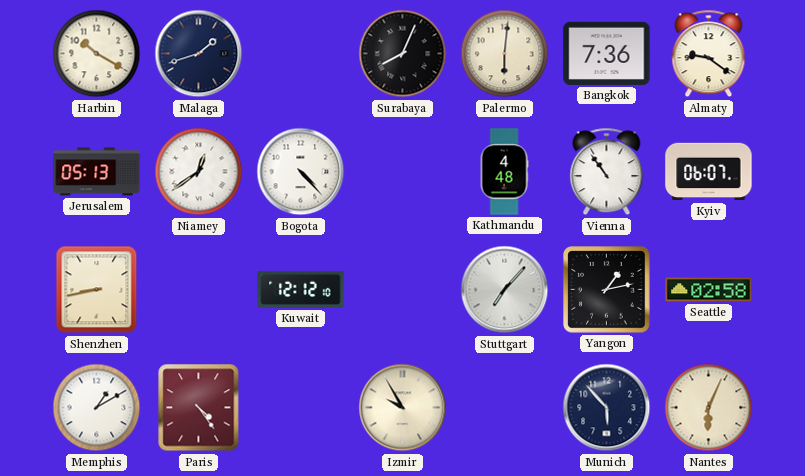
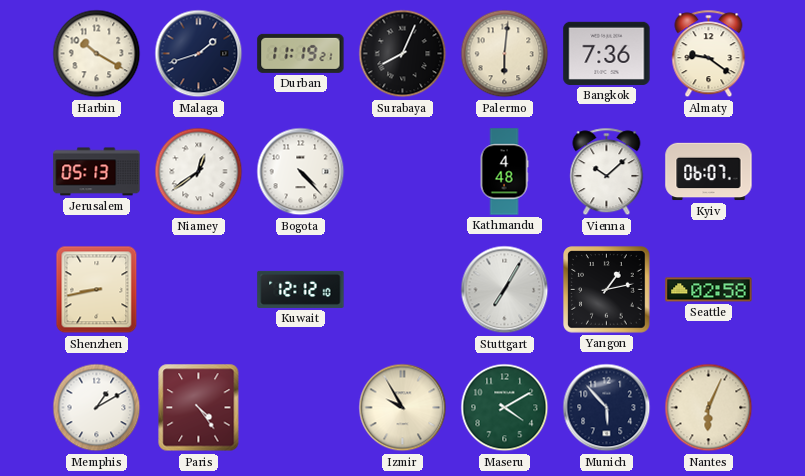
Durban: none -> 11:19
Vienna: 10:54 -> 10:08
Stuttgart: 7:07 -> 7:05
Maseru: none -> 4:10
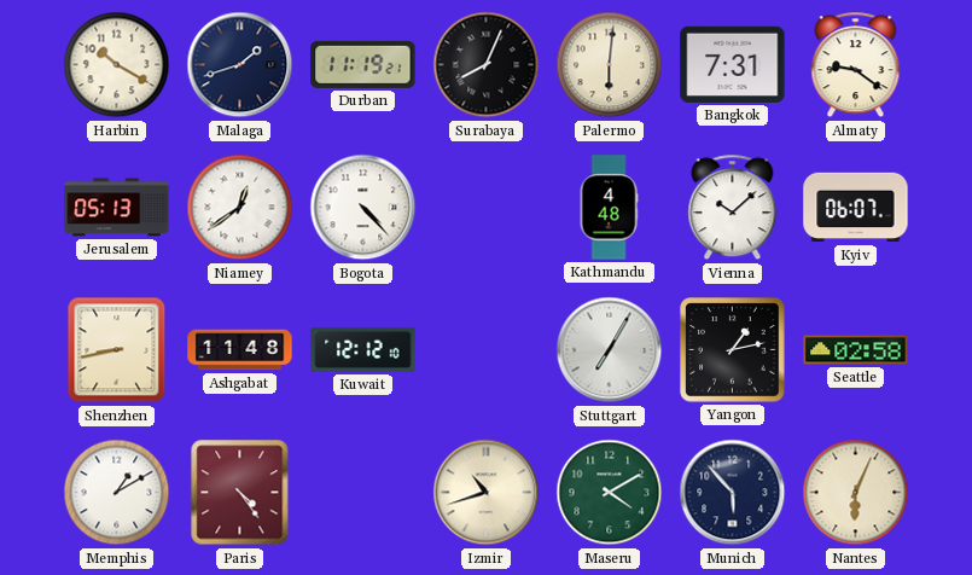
Bangkok: 7:36 -> 7:31
Ashgabat: none -> 11:48
Izmir: 9:55 -> 10:42
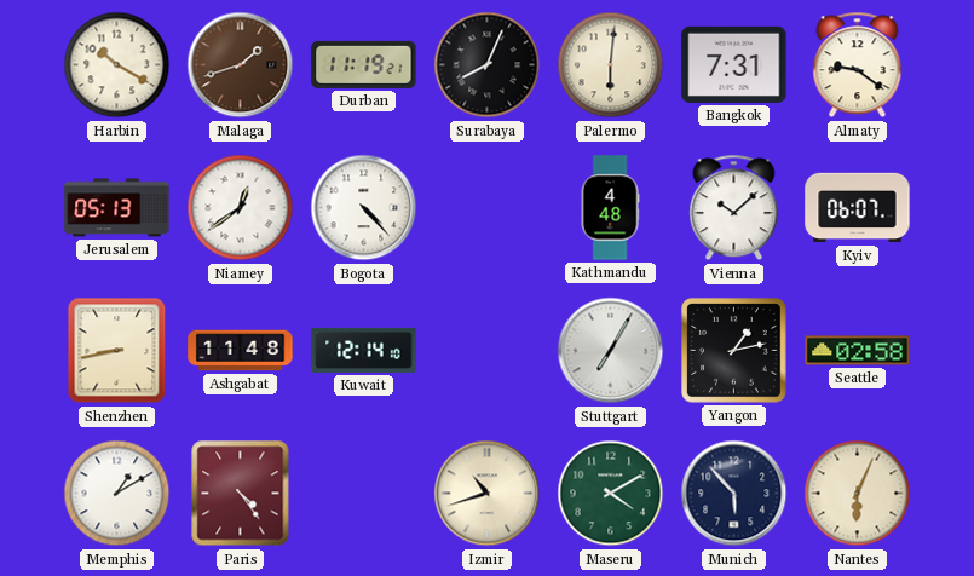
Malaga dial: navy -> brown
Kuwait: 12:12 -> 12:14
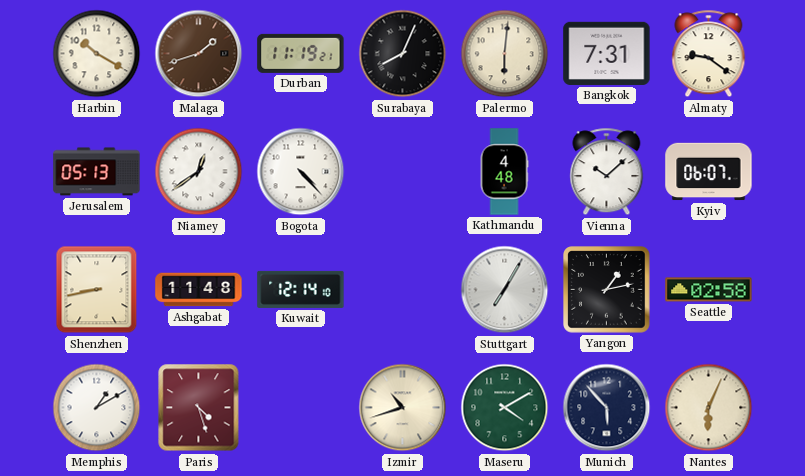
Paris: 4:24 -> 4:27
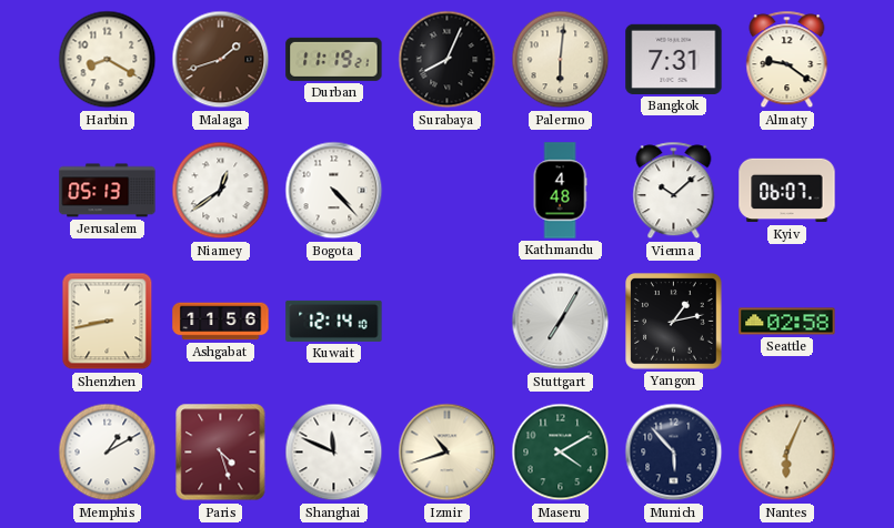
Harbin: 10:20 -> 8:20
Ashgabat: 11:48 -> 11:56
Shanghai: none -> 11:49
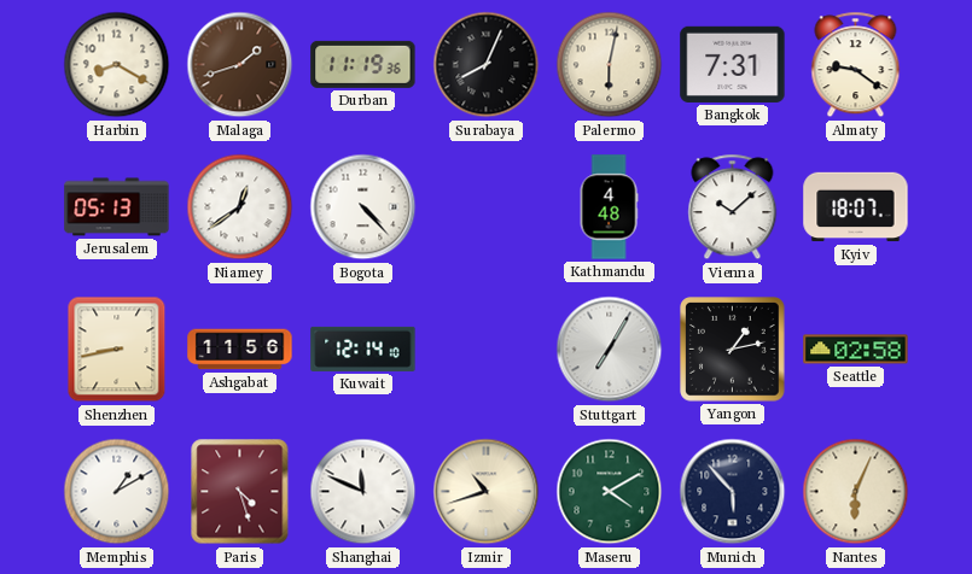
Durban: 11:19:21 -> 11:19:36
Palermo: 6:01 -> 6:02
Kyiv: 06:07 -> 18:07
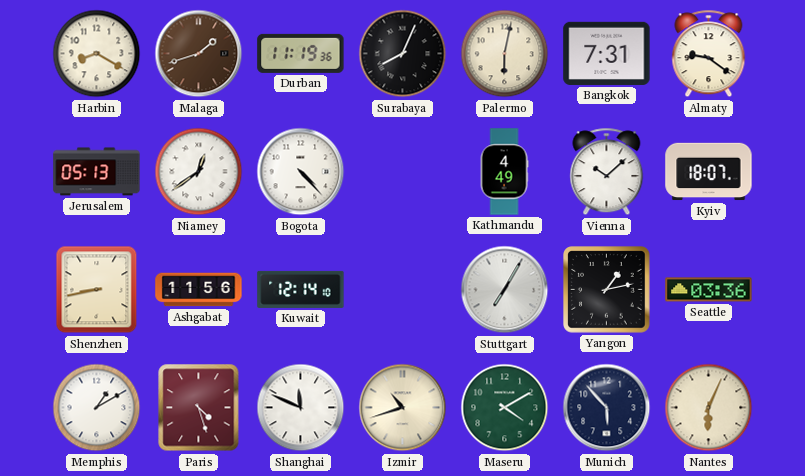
Kathmandu: 4:48 -> 4:49
Seattle: 02:58 -> 03:36
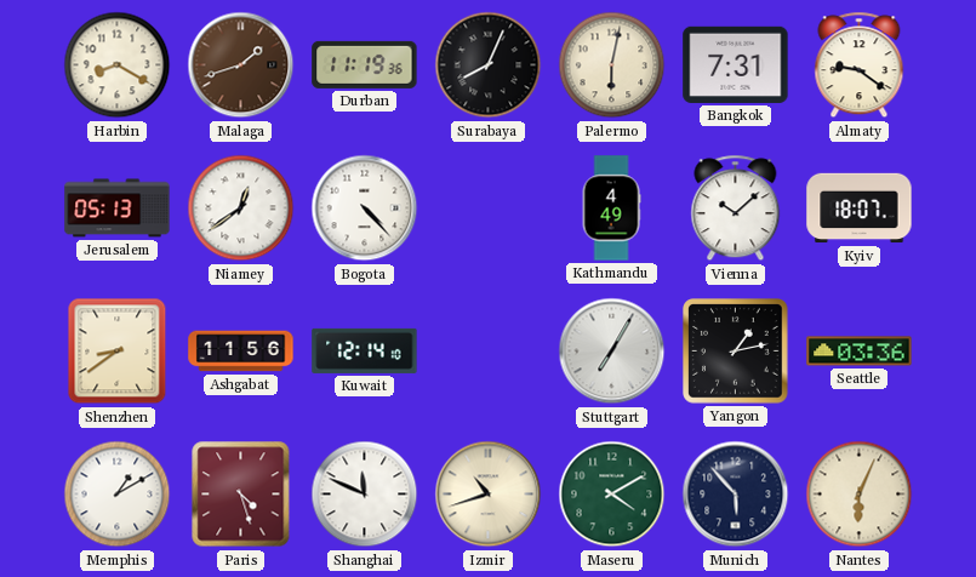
Shenzhen: 8:43 -> 8:39
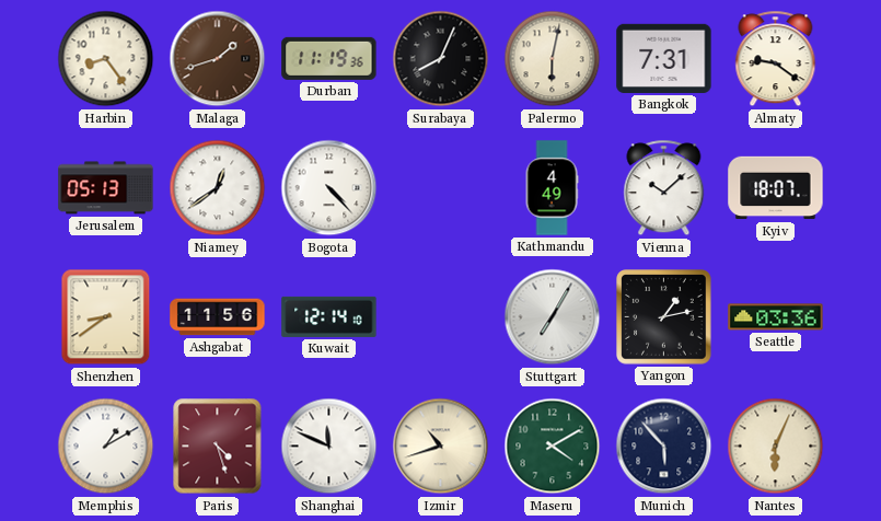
Harbin: 8:20 -> 8:24
